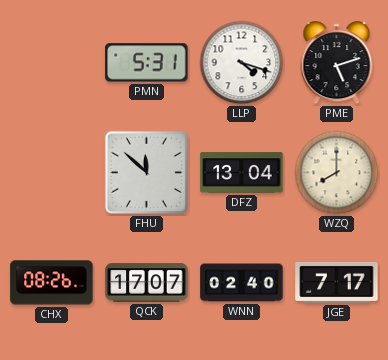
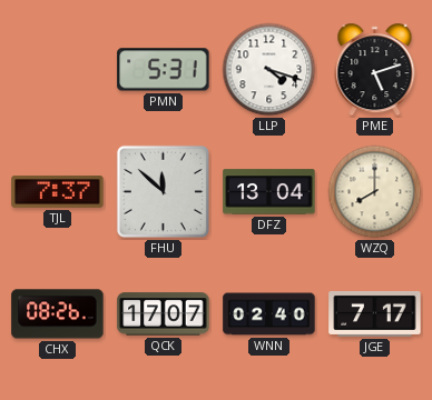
TJL: none -> 7:37
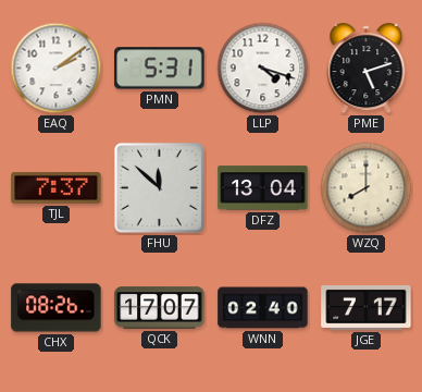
EAQ: none -> 2:09
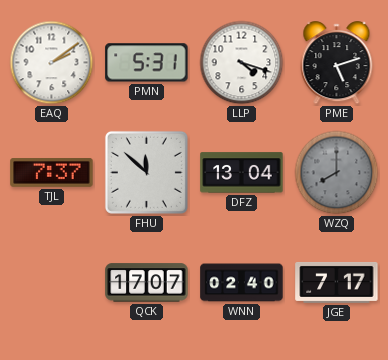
WZQ dial: cream -> grey
CHX: 08:26 -> none
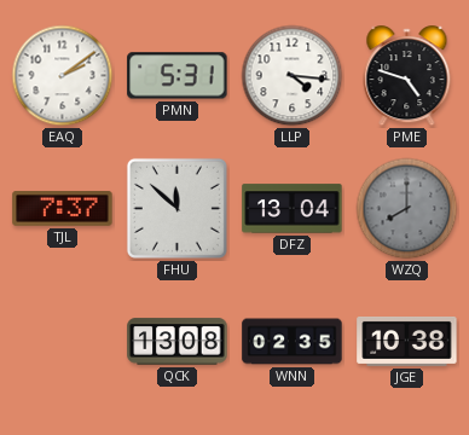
LLP: 4:18 -> 4:16
PME: 5:12 -> 4:48
QCK: 17:07 -> 13:08
WNN: 02:40 -> 02:35
JGE: 7:17 -> 10:38
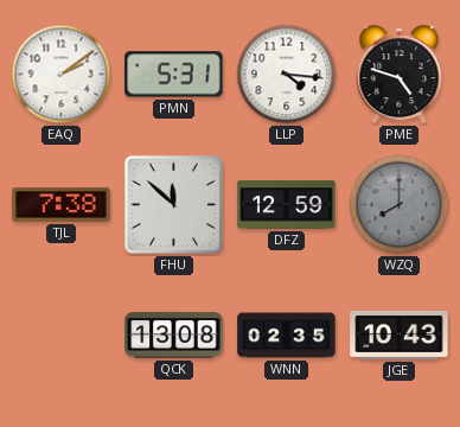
TJL: 7:37 -> 7:38
DFZ: 13:04 -> 12:59
JGE: 10:38 -> 10:43
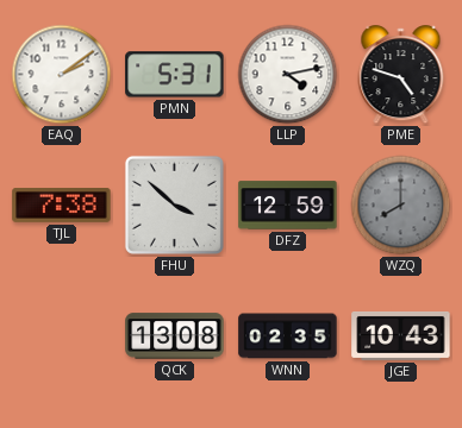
LLP: 4:16 -> 4:13
FHU: 11:52 -> 3:52
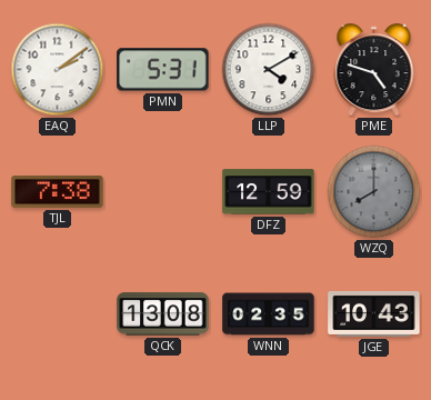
LLP: 4:13 -> 4:10
FHU: 3:52 -> none
